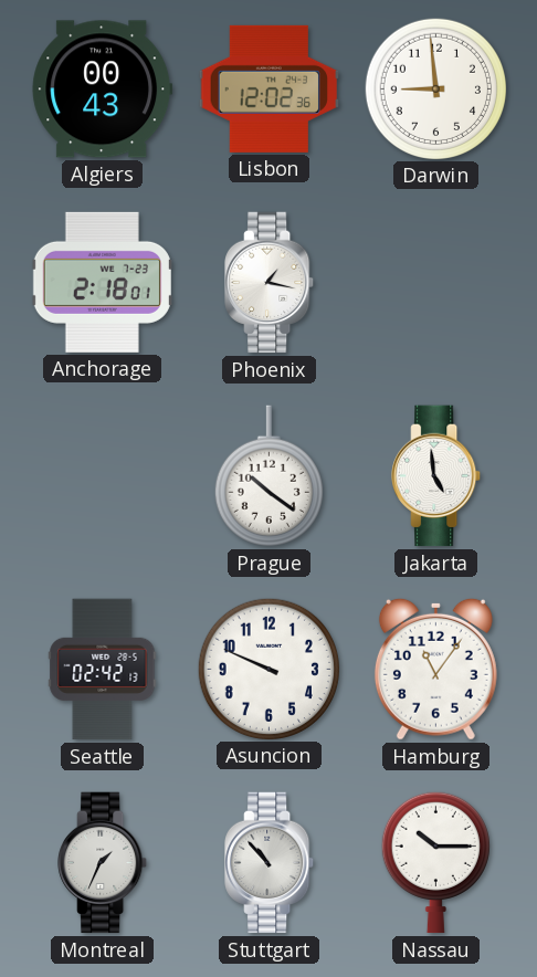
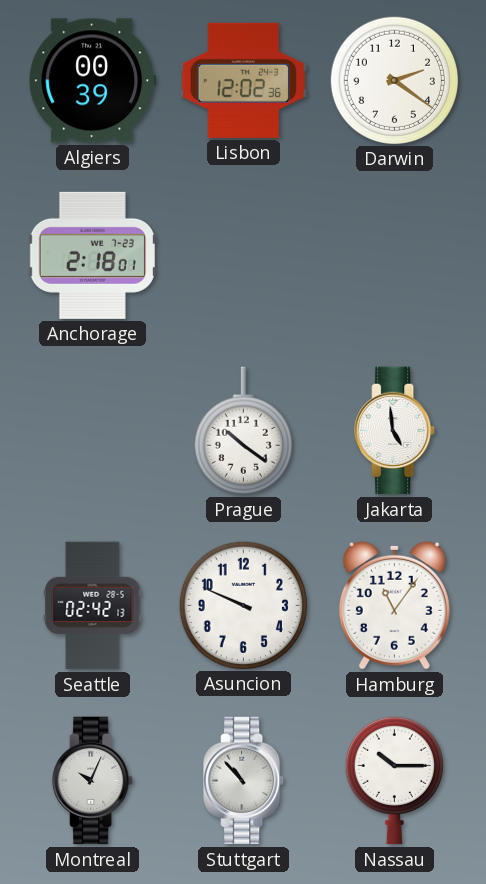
Algiers: 00:43 -> 00:39
Darwin: 8:59 -> 2:21
Phoenix: 1:17 -> none
Montreal: 1:34 -> 10:04
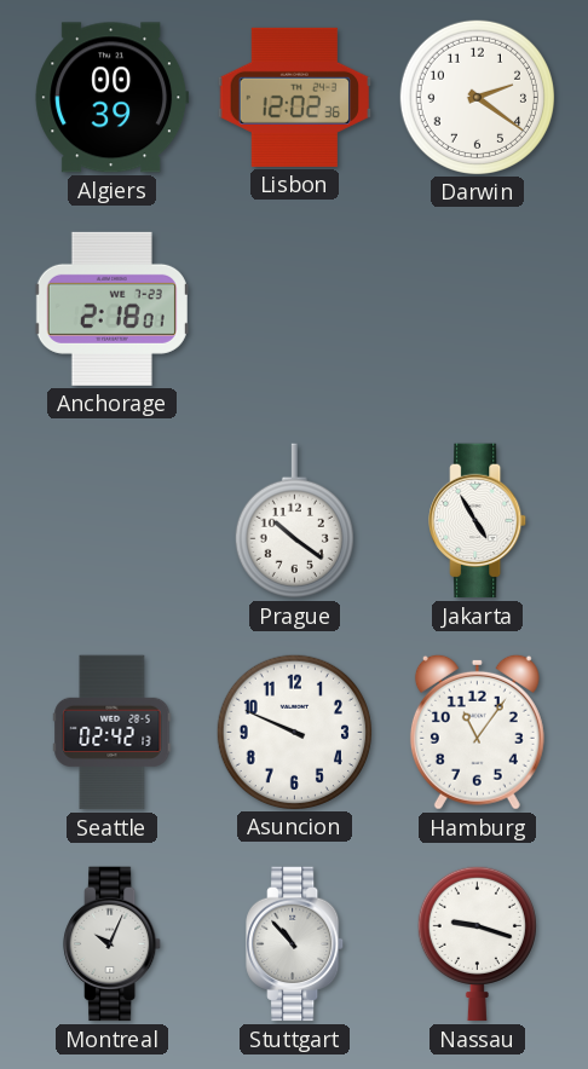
Jakarta: 4:59 -> 4:55
Nassau: 10:15 -> 9:18
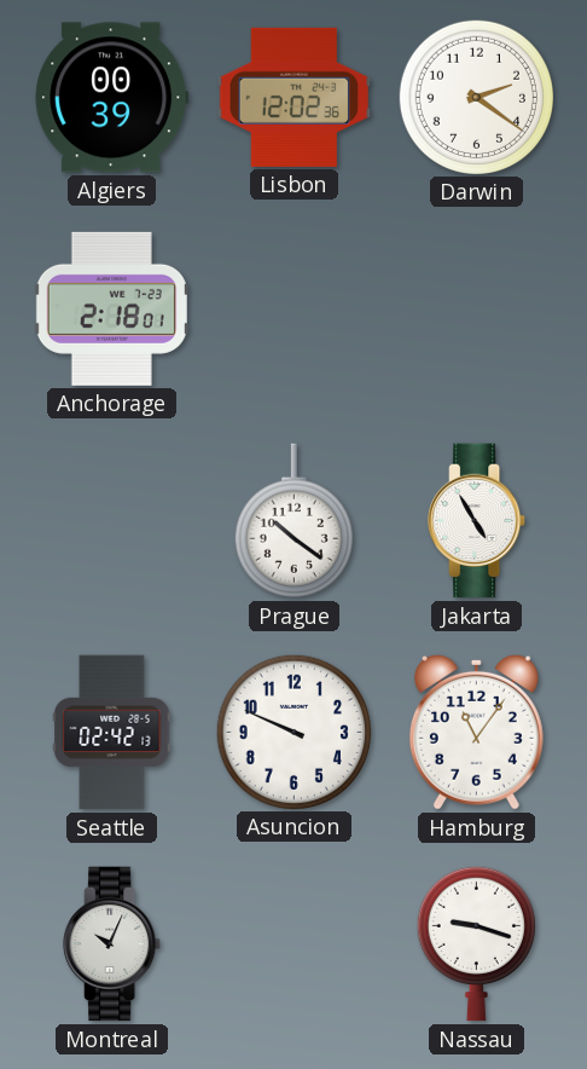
Stuttgart: 10:53 -> none
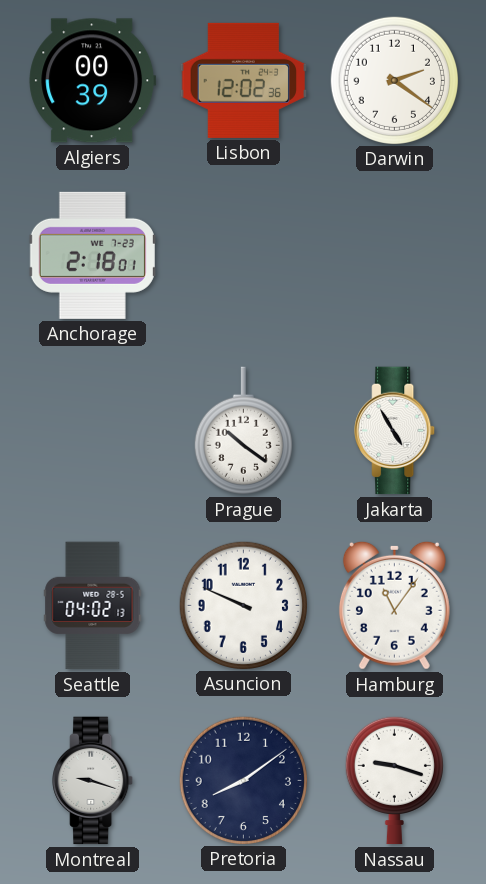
Seattle: 02:42 -> 04:02
Montreal: 10:04 -> 9:18
Pretoria: none -> 8:09
